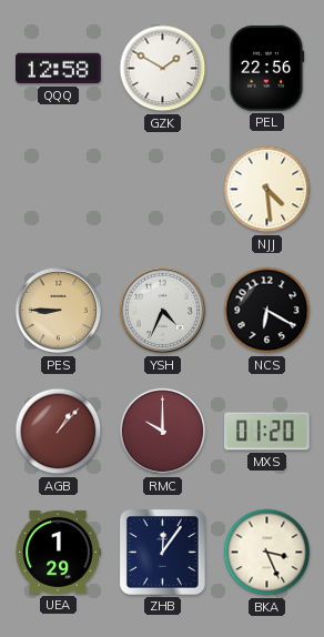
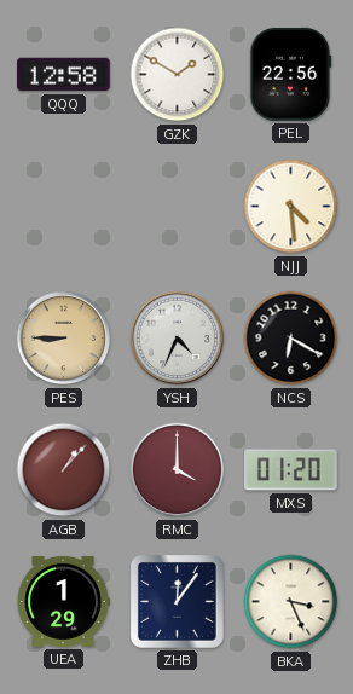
RMC: 10:00 -> 4:00
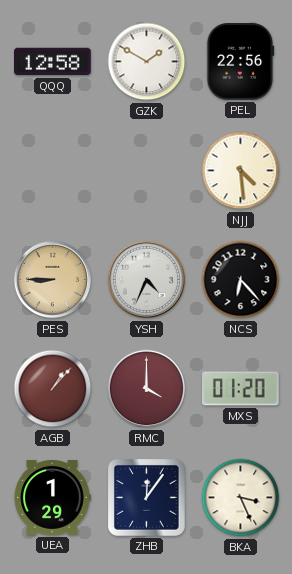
NCS: 6:20 -> 6:23
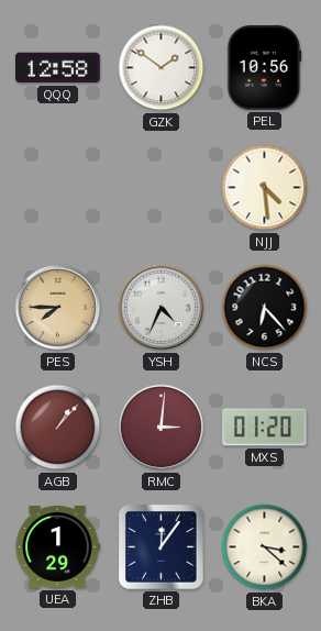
GZK: 1:50 -> 1:51
PEL: 22:56 -> 10:56
PES: 8:45 -> 7:45
RMC: 4:00 -> 3:01
BKA: 3:26 -> 3:22
